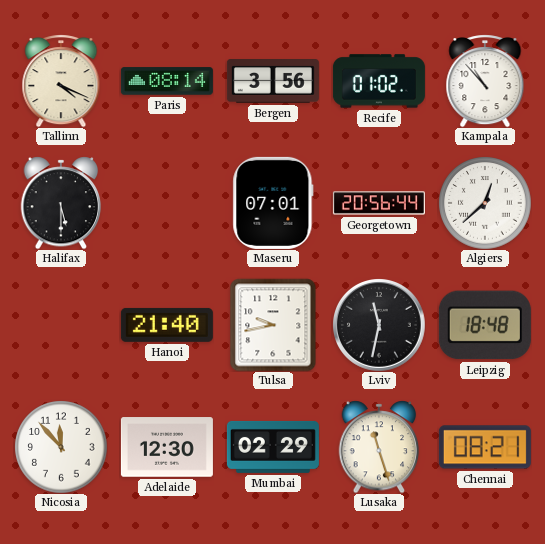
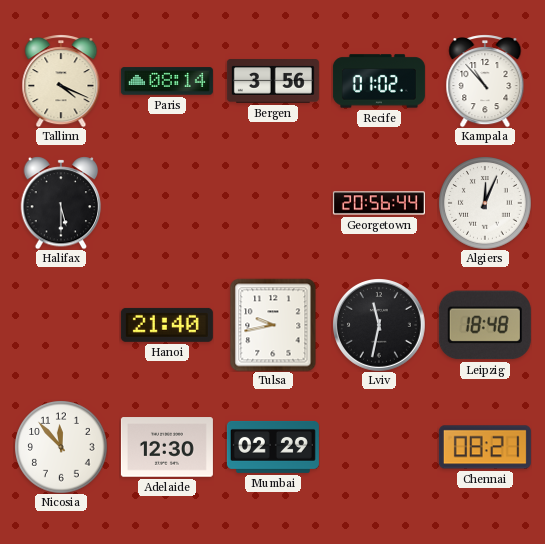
Maseru: 07:01 -> none
Algiers: 12:38 -> 12:04
Lusaka: 11:27 -> none
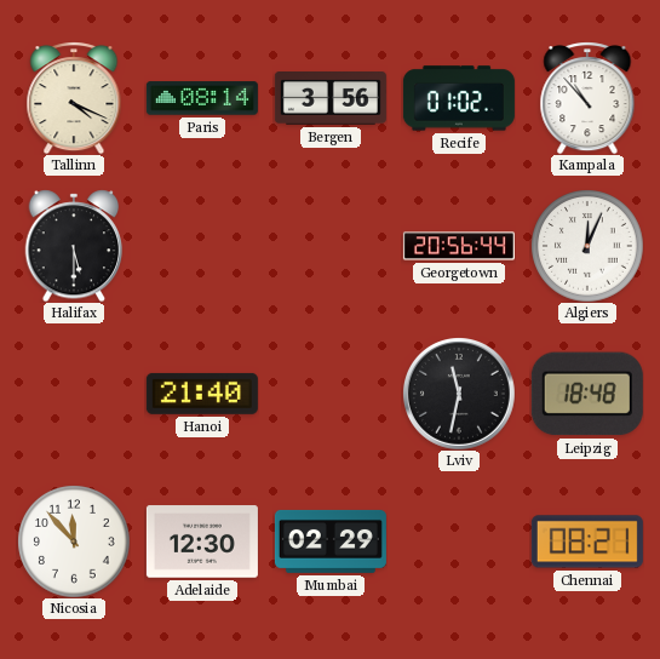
Tulsa: 9:43 -> none
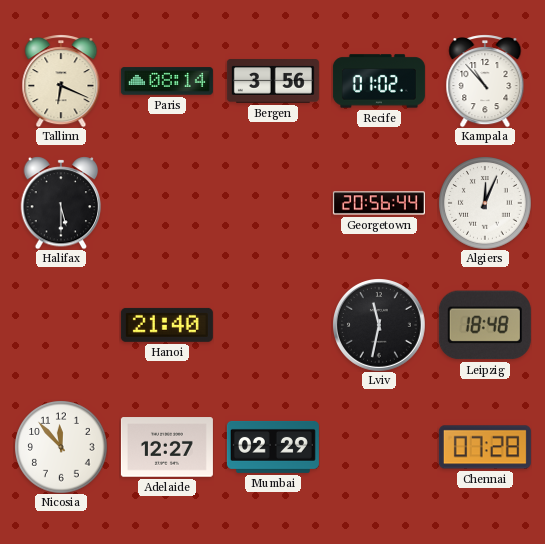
Tallinn: 4:19 -> 6:19
Adelaide: 12:30 -> 12:27
Chennai: 08:21 -> 07:28
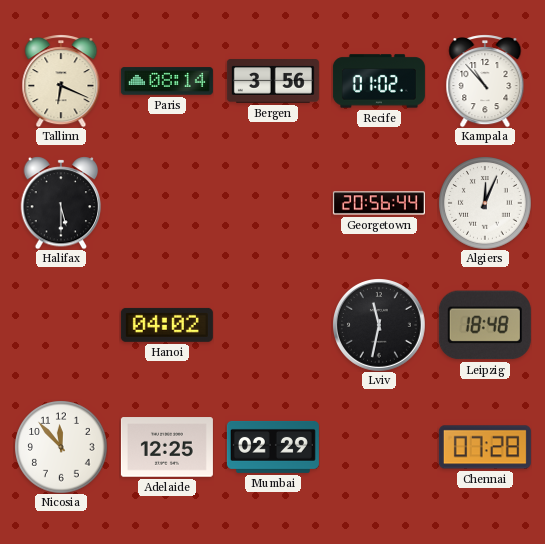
Hanoi: 21:40 -> 04:02
Adelaide: 12:27 -> 12:25
